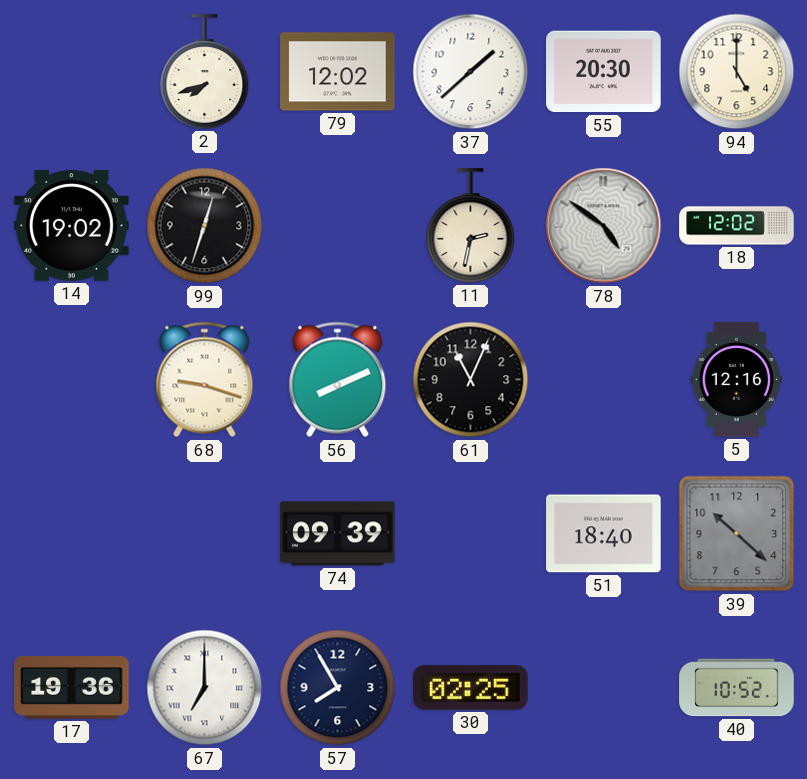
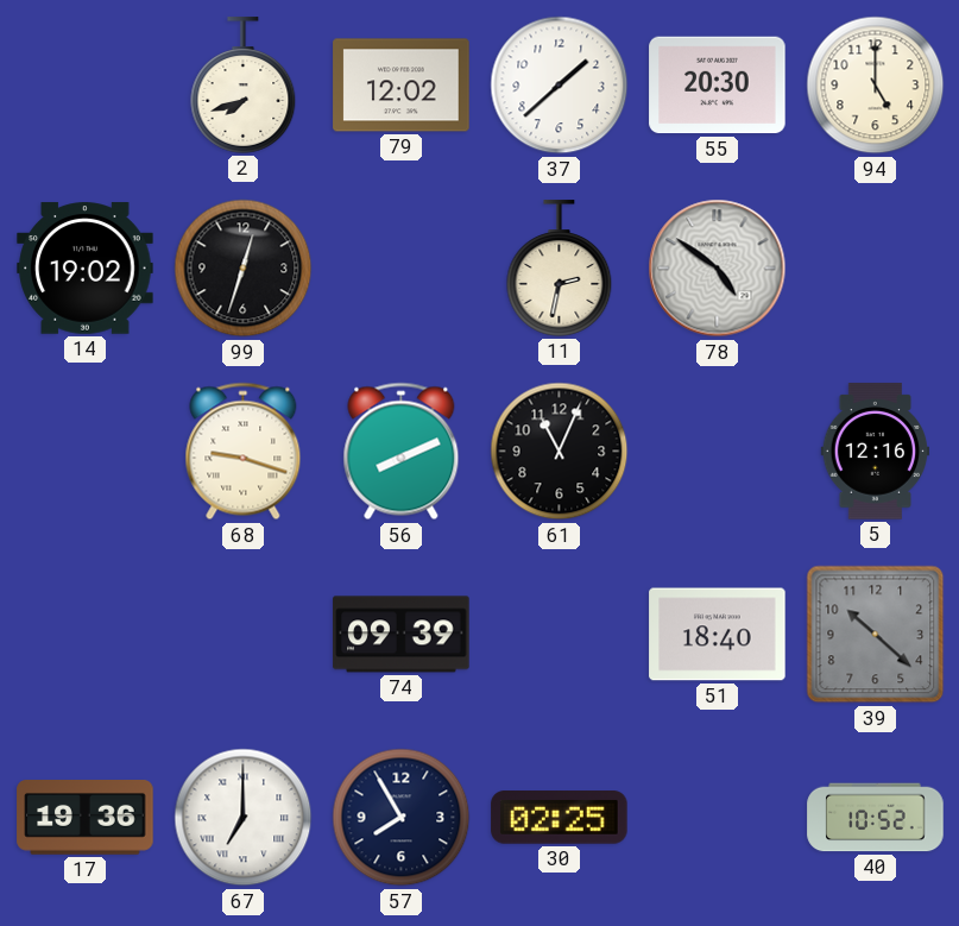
18: 12:02 -> none
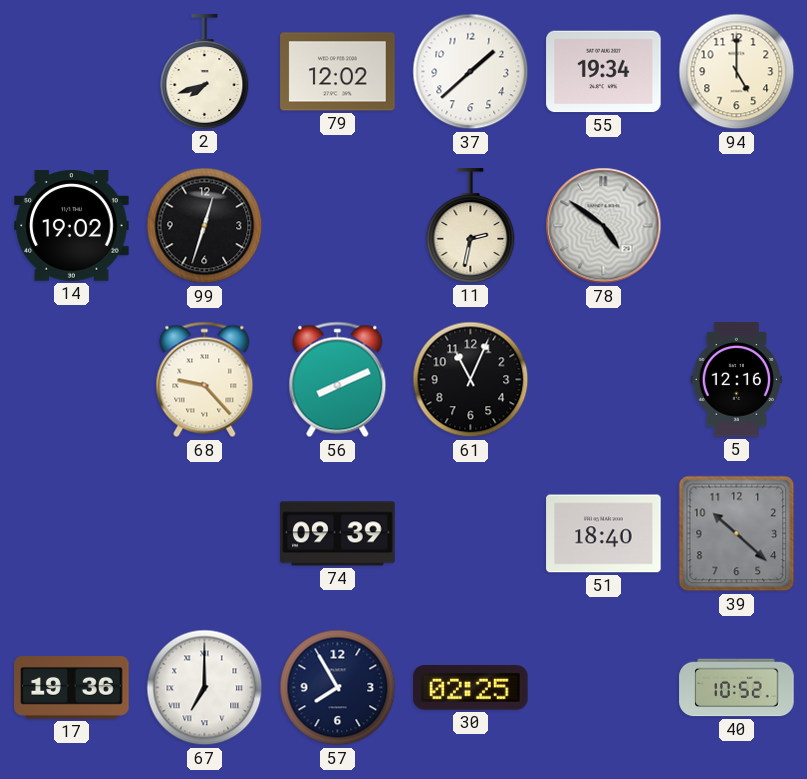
55: 20:30 -> 19:34
68: 9:18 -> 9:23
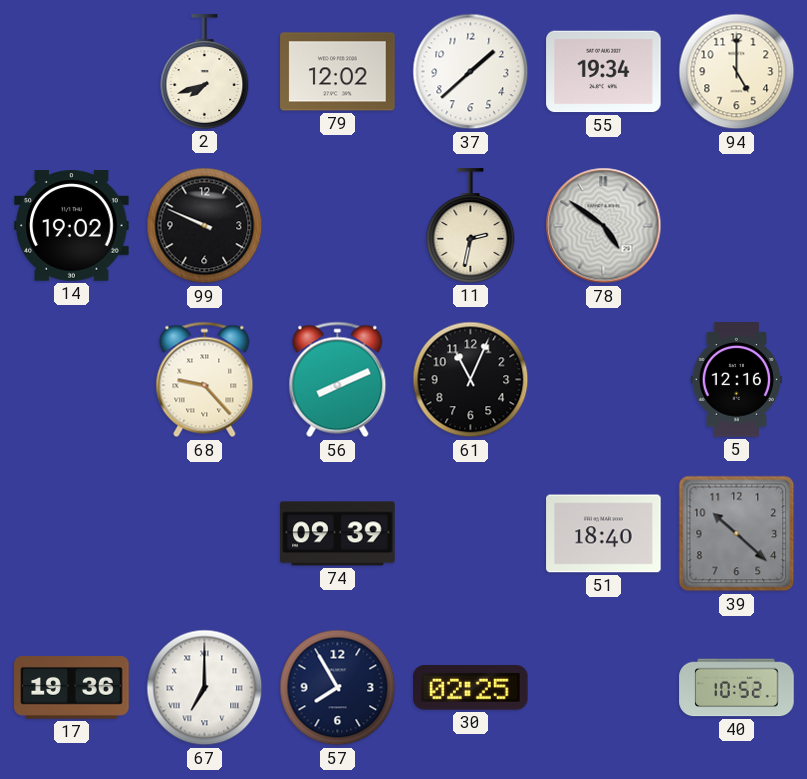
99: 12:33 -> 9:49
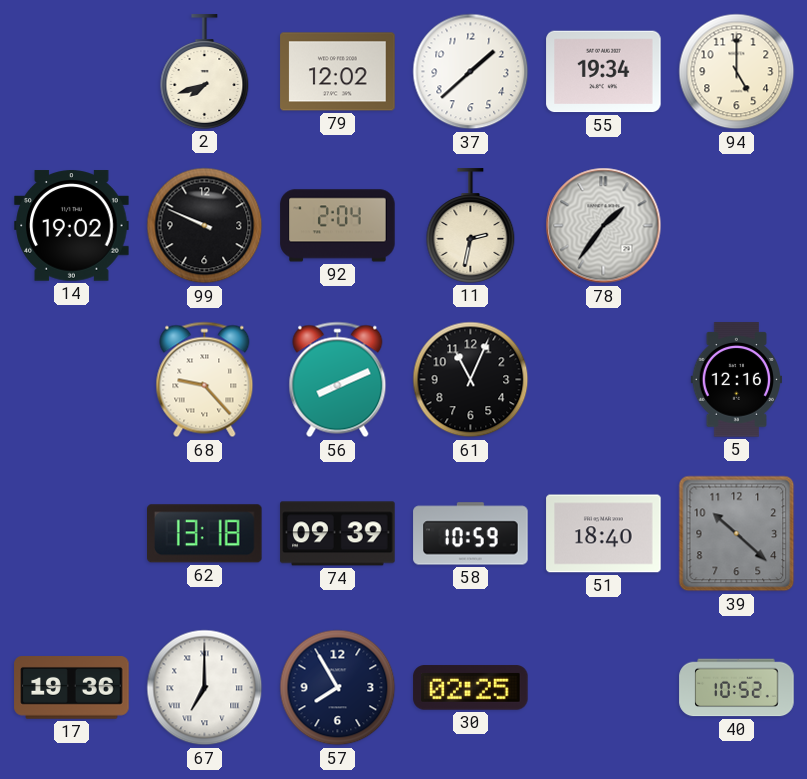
92: none -> 2:04
78: 4:51 -> 1:36
62: none -> 13:18
58: none -> 10:59
